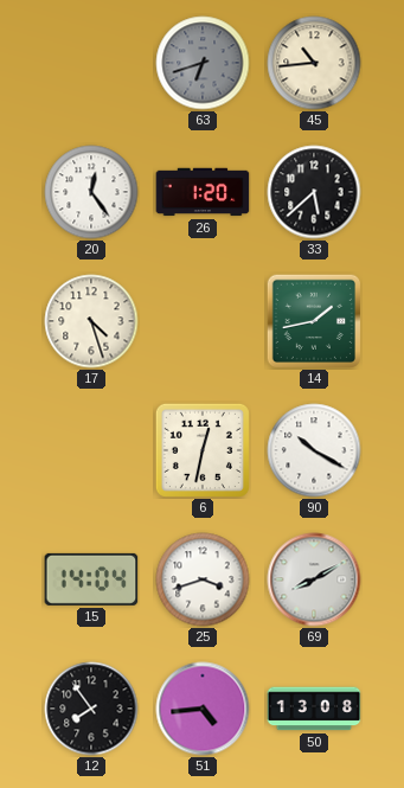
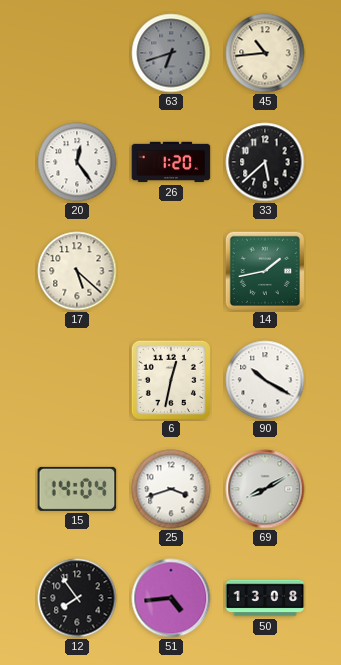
17: 4:27 -> 5:22
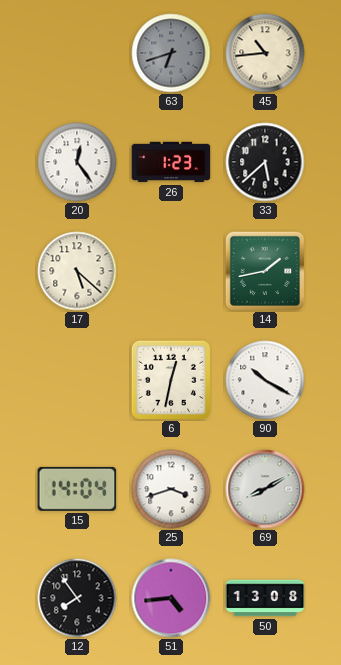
26: 1:20 -> 1:23
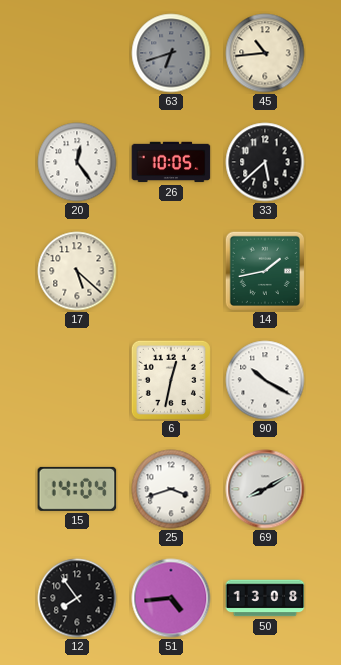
26: 1:23 -> 10:05
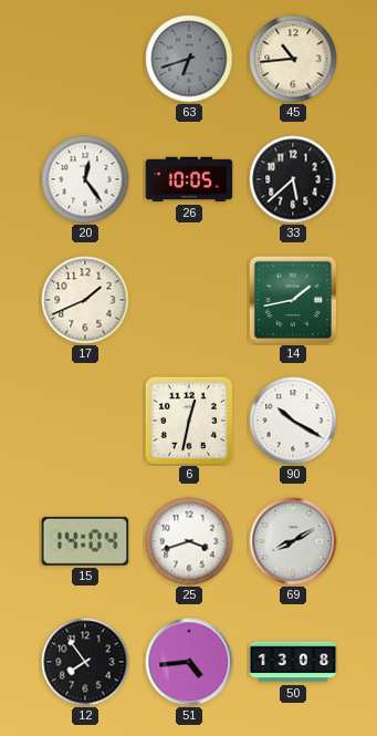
17: 5:22 -> 1:41
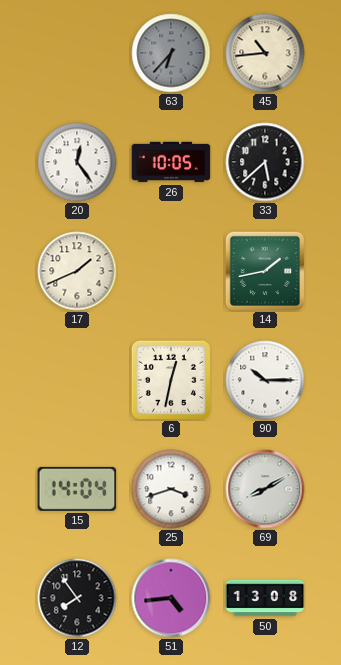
63: 6:42 -> 6:37
90: 10:20 -> 10:15
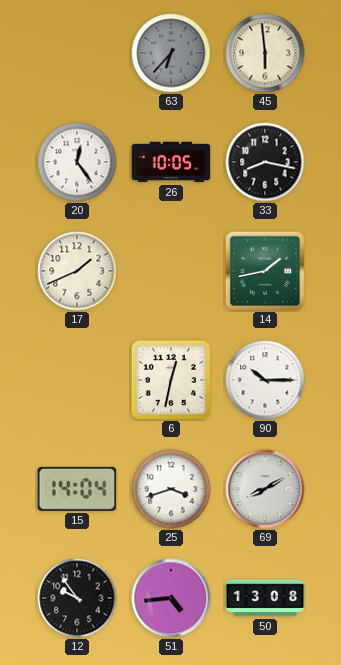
45: 10:44 -> 5:59
33: 5:38 -> 8:17
12: 7:54 -> 9:54
